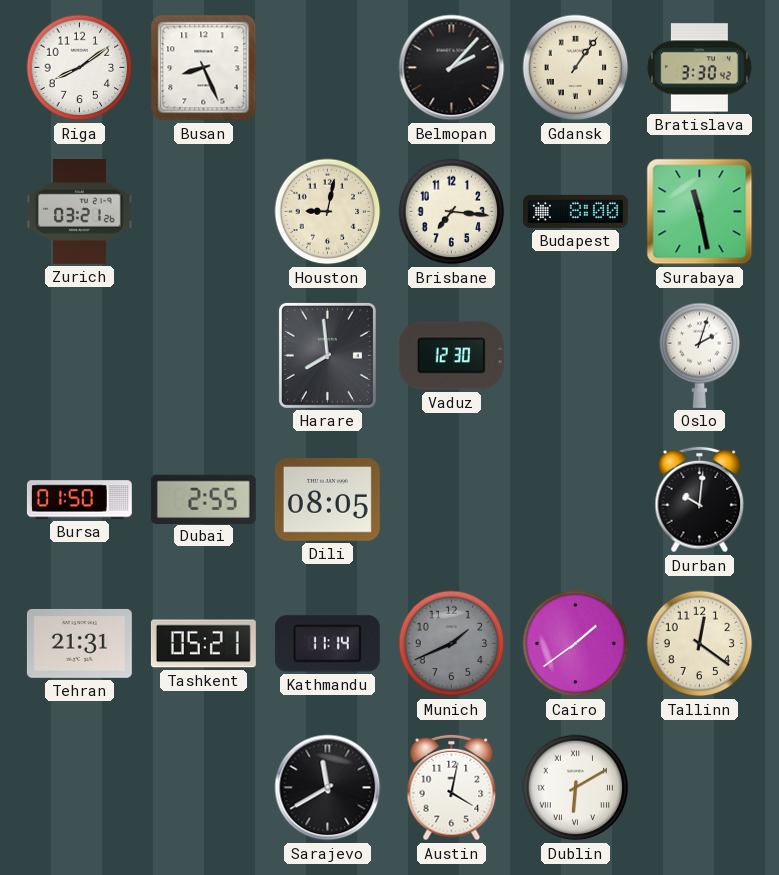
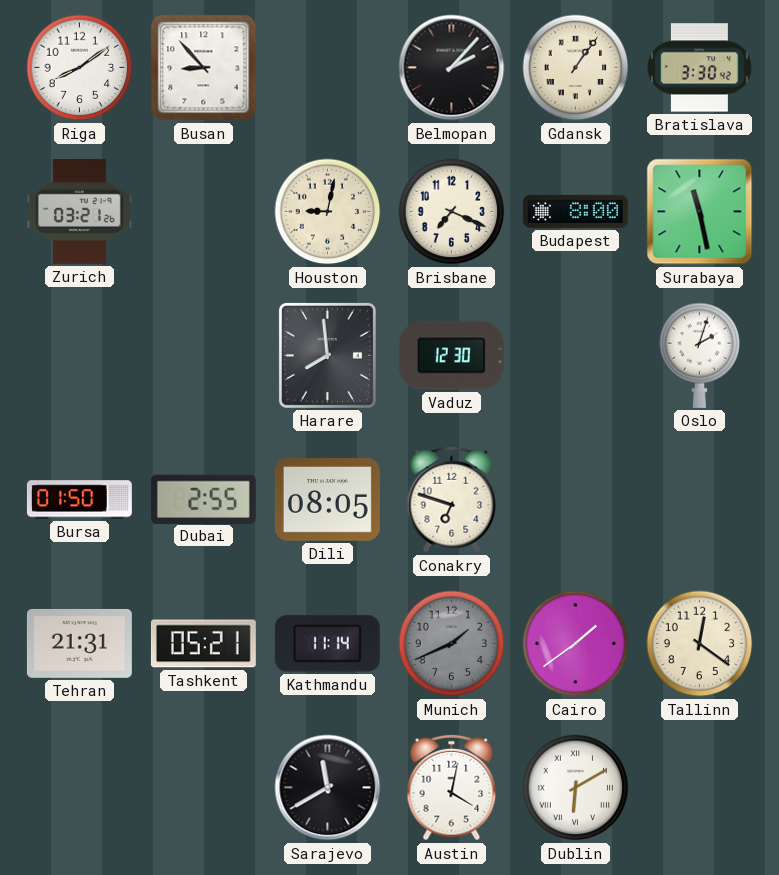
Busan: 8:26 -> 8:53
Brisbane: 7:16 -> 7:19
Conakry: none -> 6:48
Durban: 10:01 -> none
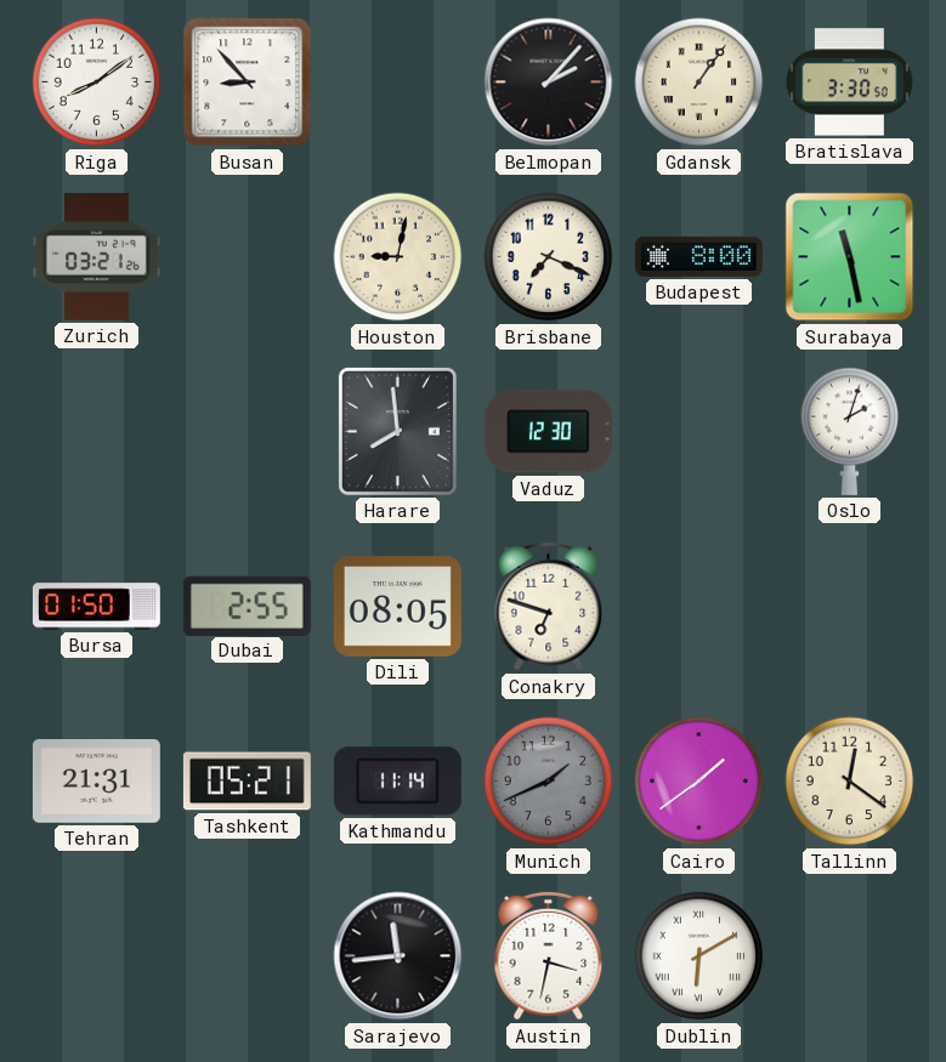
Bratislava: 3:30:42 -> 3:30:50
Sarajevo: 11:40 -> 11:44
Austin: 4:02 -> 3:32
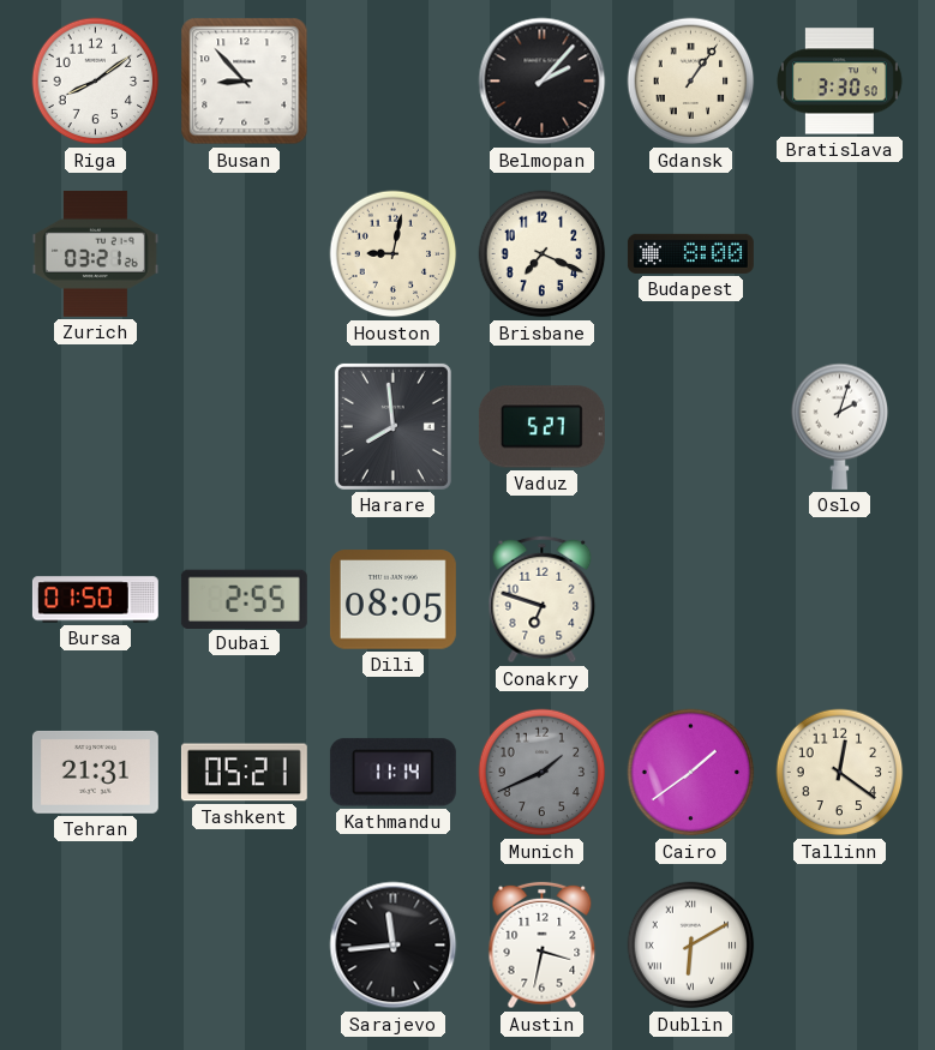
Surabaya: 11:28 -> none
Vaduz: 12:30 -> 5:27
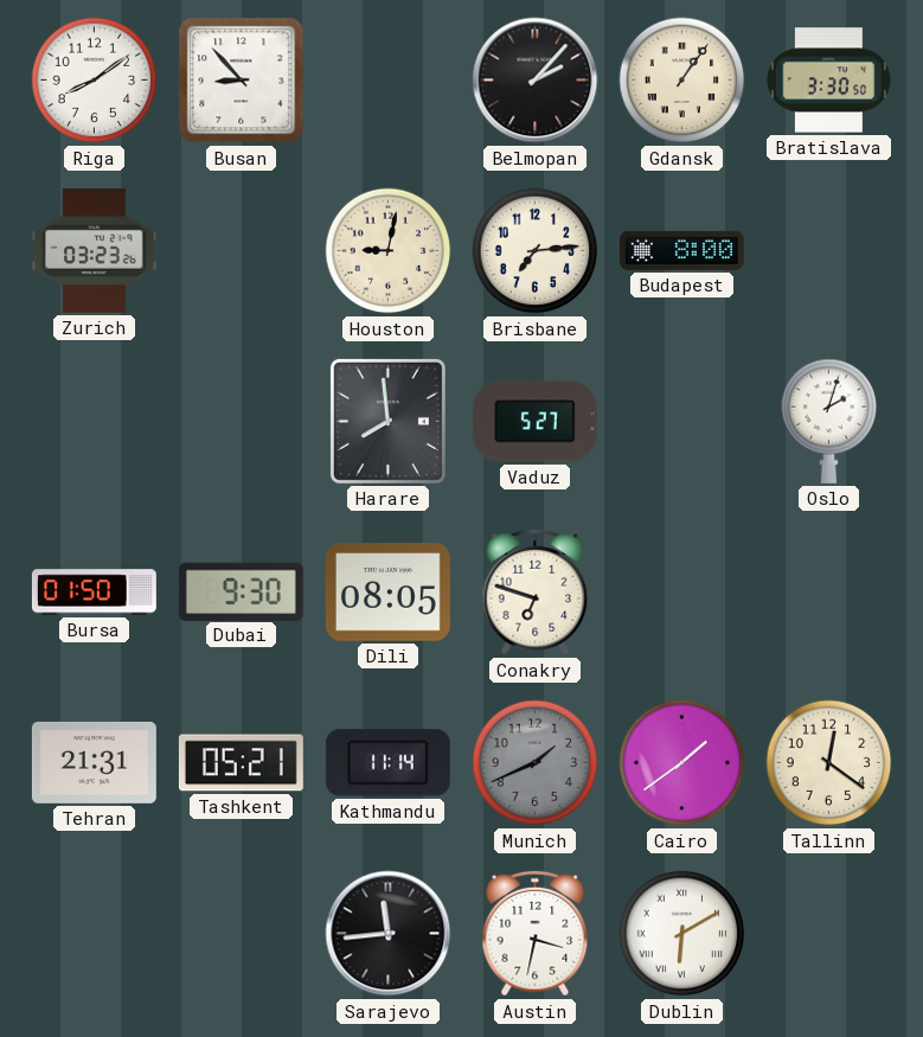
Zurich: 03:21 -> 03:23
Brisbane: 7:19 -> 7:14
Dubai: 2:55 -> 9:30
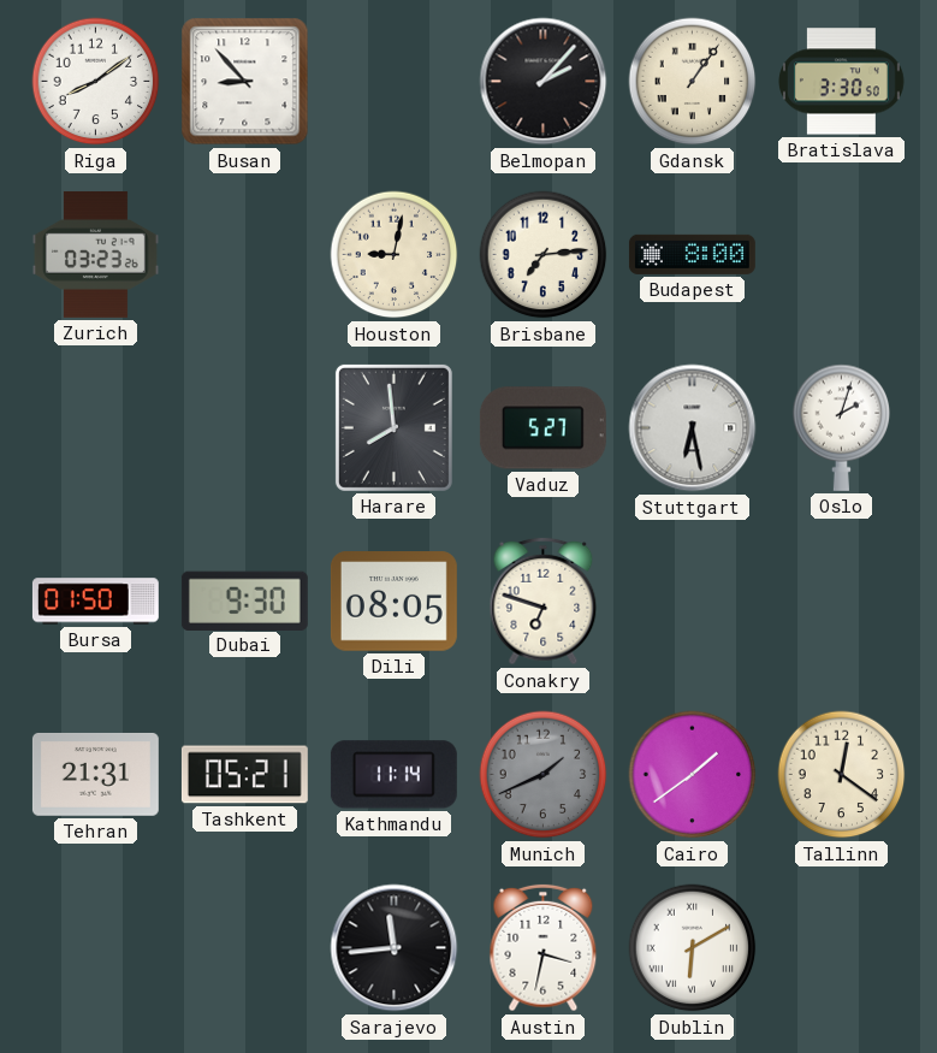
Stuttgart: none -> 6:28
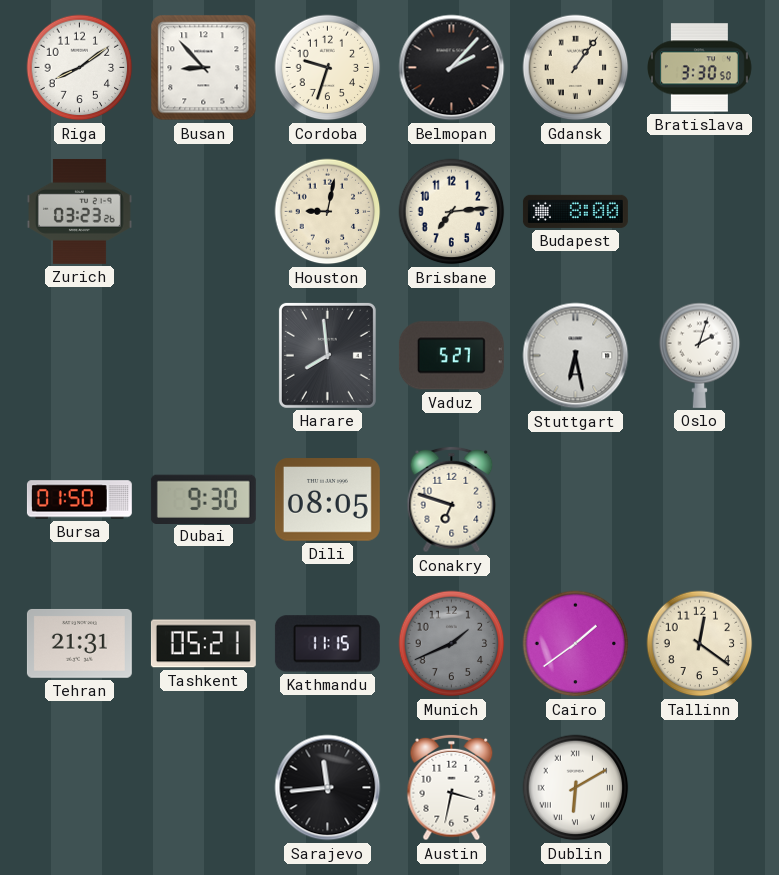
Cordoba: none -> 9:33
Kathmandu: 11:14 -> 11:15
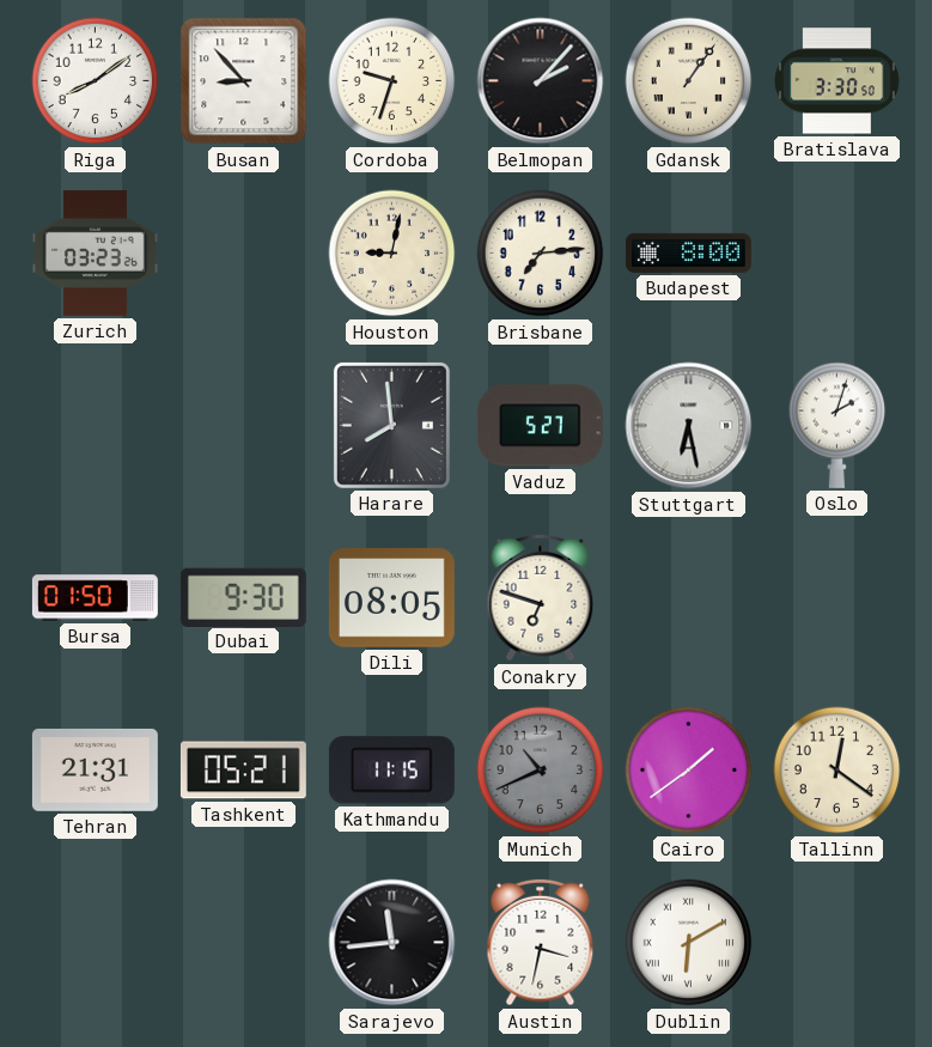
Munich: 1:41 -> 10:41
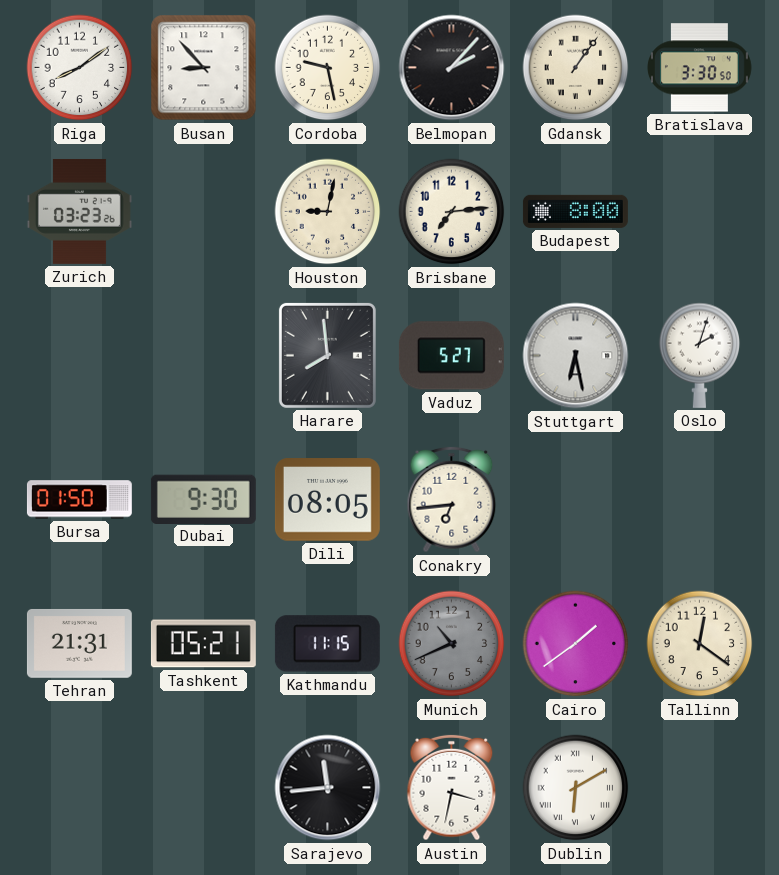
Cordoba: 9:33 -> 9:28
Conakry: 6:48 -> 6:44
